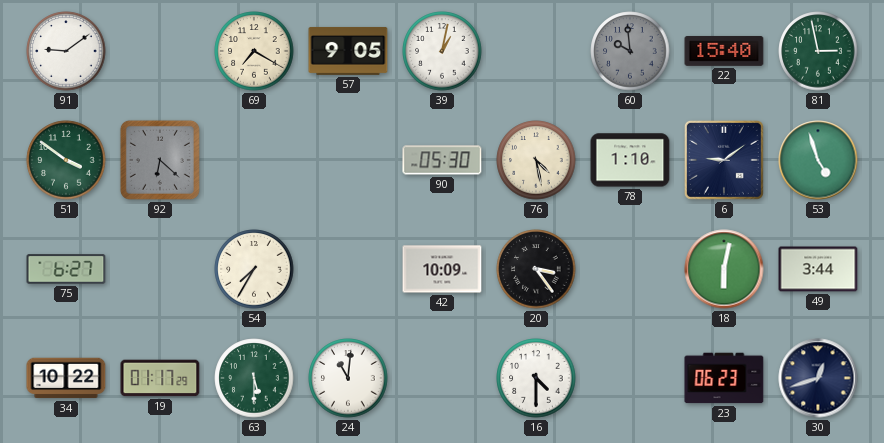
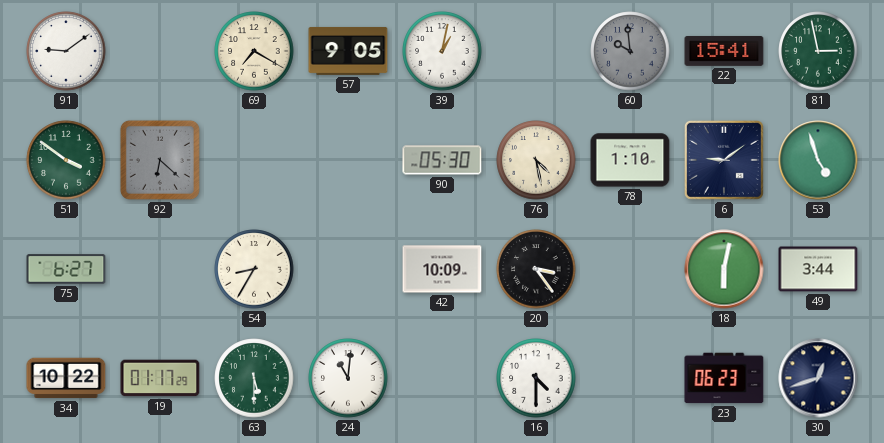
22: 15:40 -> 15:41
54: 7:35 -> 8:35
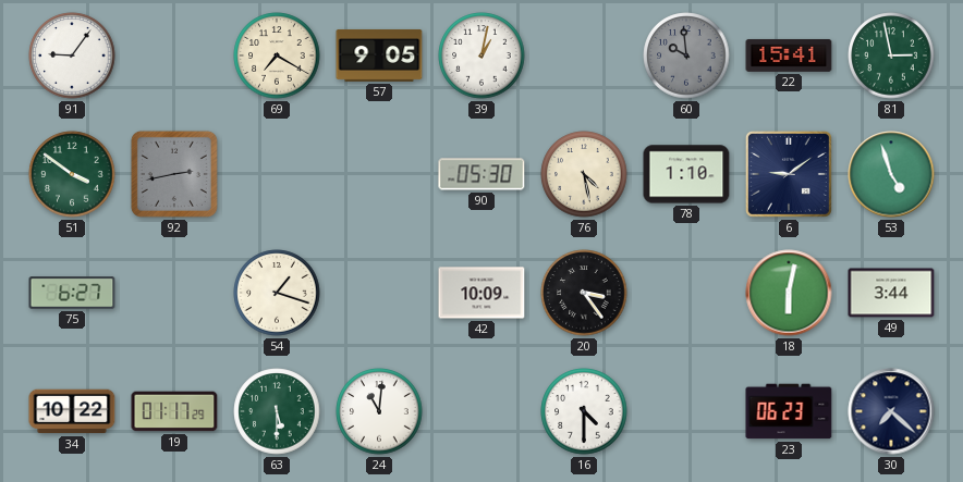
91: 9:09 -> 9:06
92: 6:22 -> 2:43
54: 8:35 -> 1:18
30: 12:42 -> 7:22
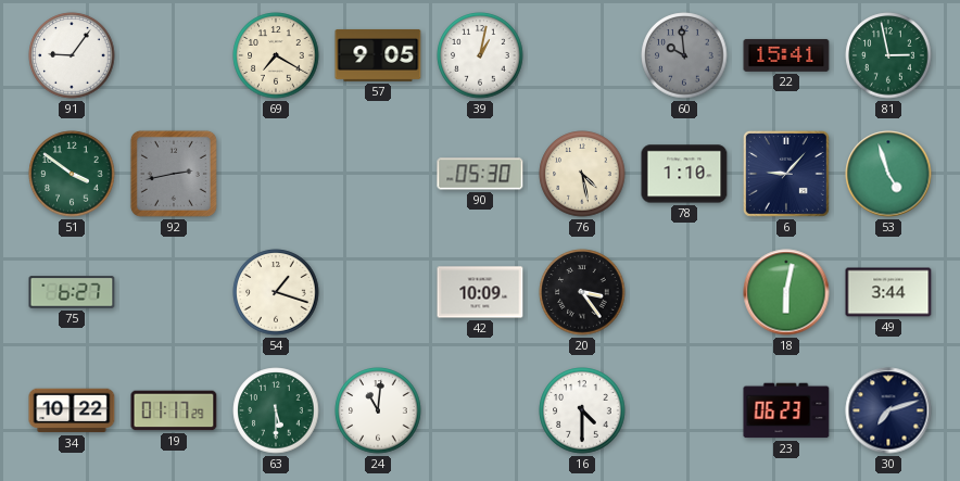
6: 9:09 -> 9:07
30: 7:22 -> 7:12
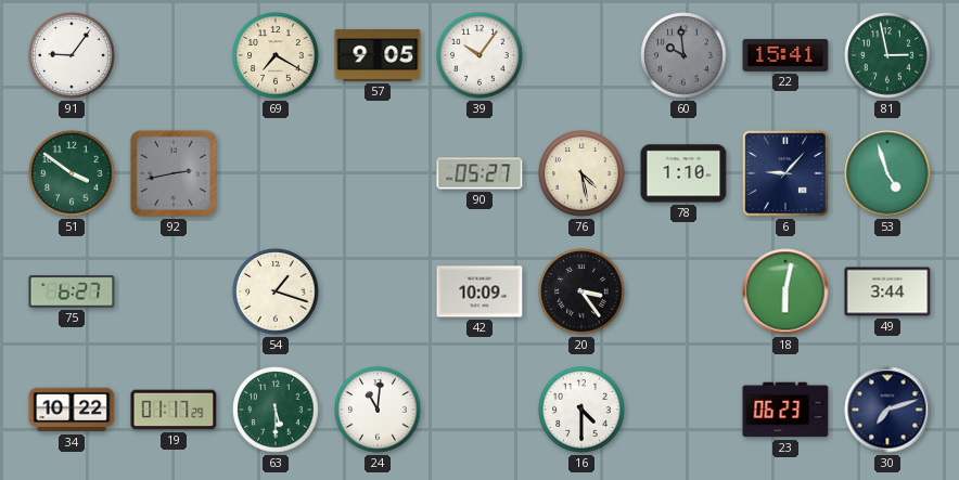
39: 1:02 -> 10:06
90: 05:30 -> 05:27
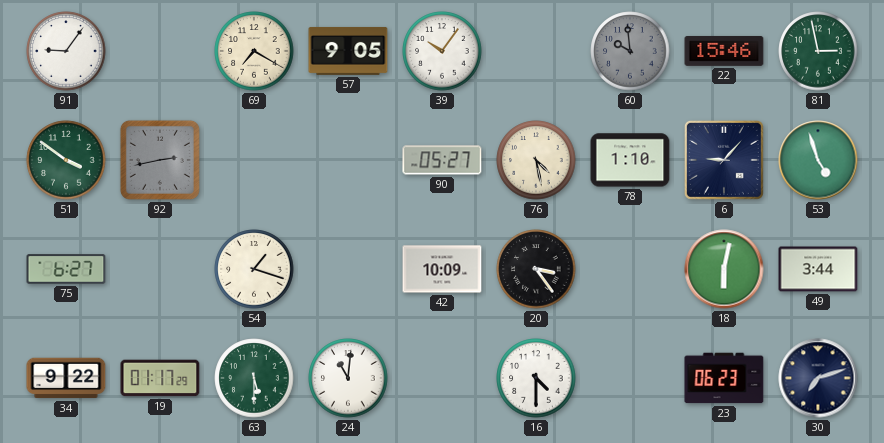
22: 15:41 -> 15:46
34: 10:22 -> 9:22
